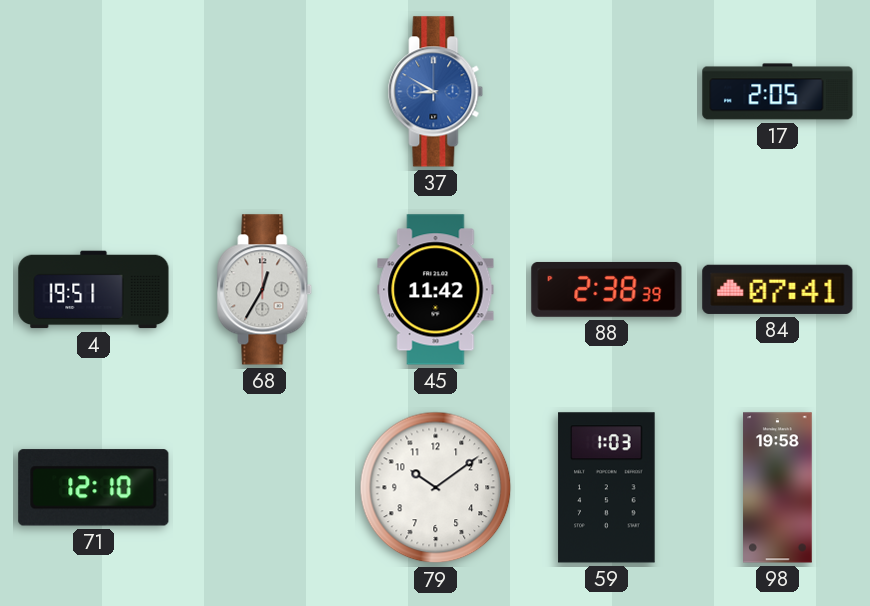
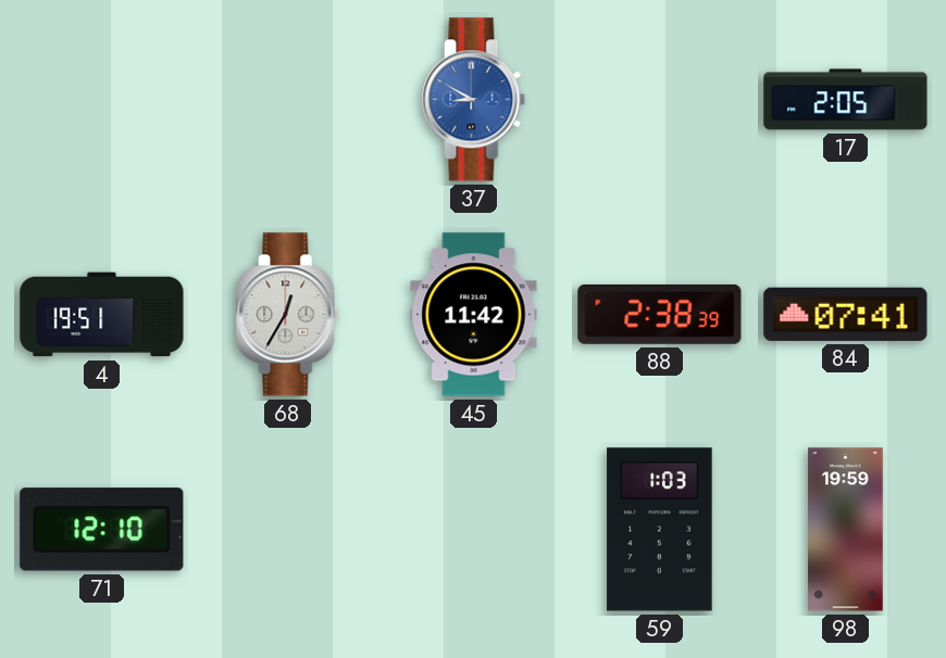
79: 10:09 -> none
98: 19:58 -> 19:59
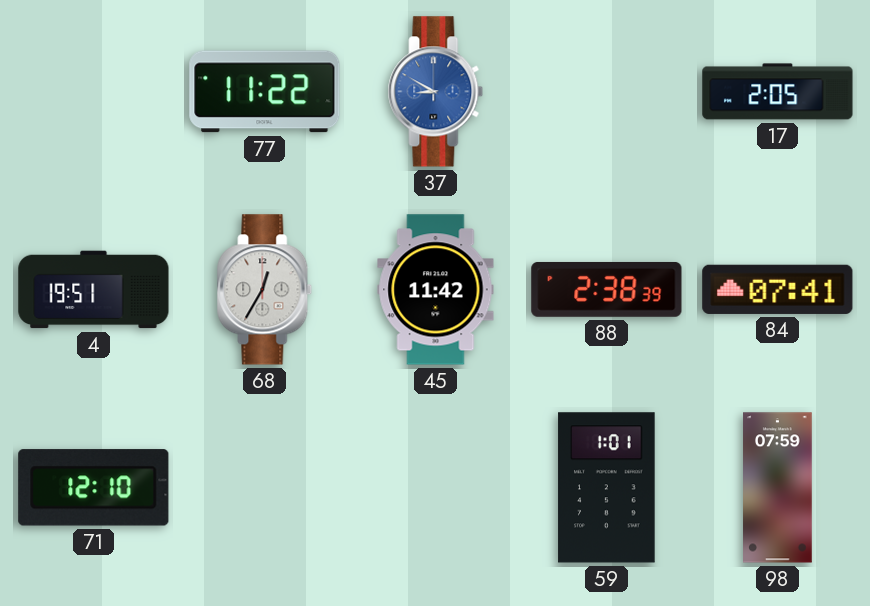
77: none -> 11:22
59: 1:03 -> 1:01
98: 19:59 -> 07:59
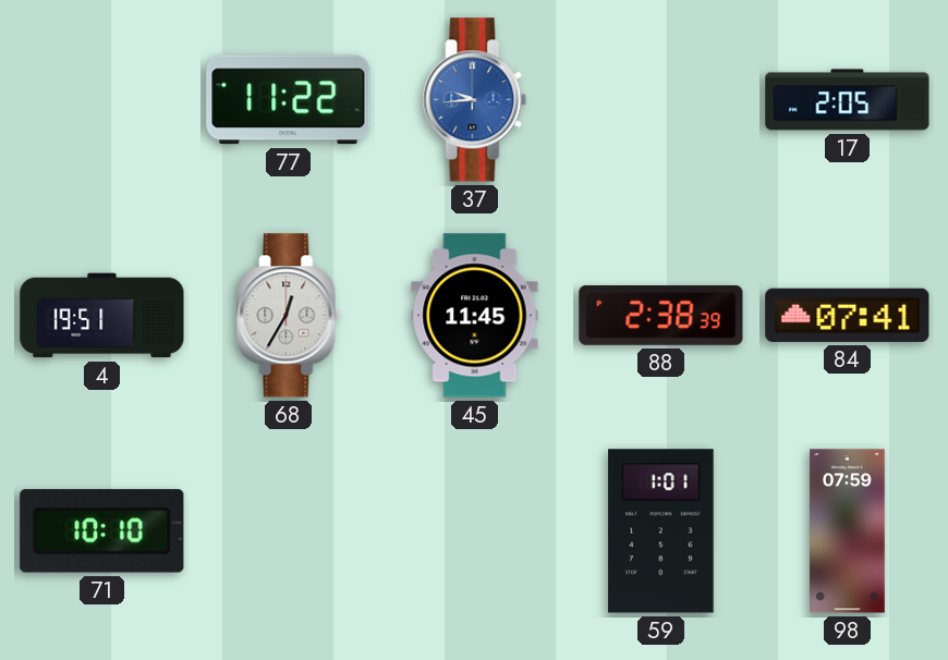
37: 8:50 -> 9:44
45: 11:42 -> 11:45
71: 12:10 -> 10:10
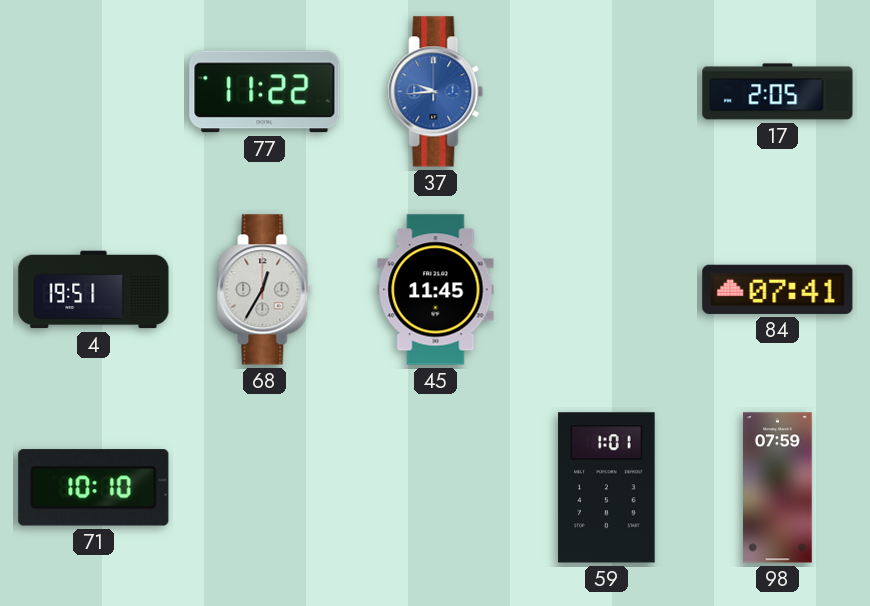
88: 2:38 -> none
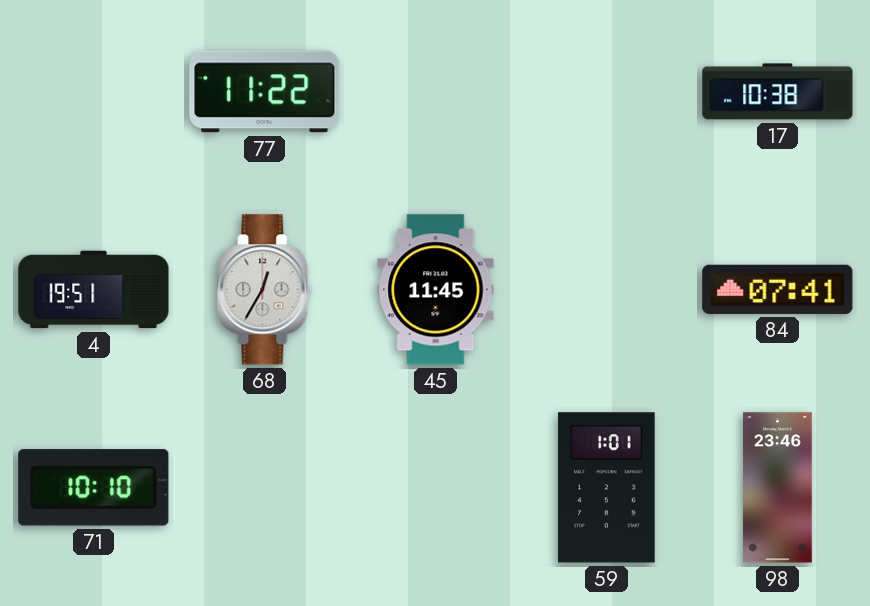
37: 9:44 -> none
17: 2:05 -> 10:38
98: 07:59 -> 23:46
